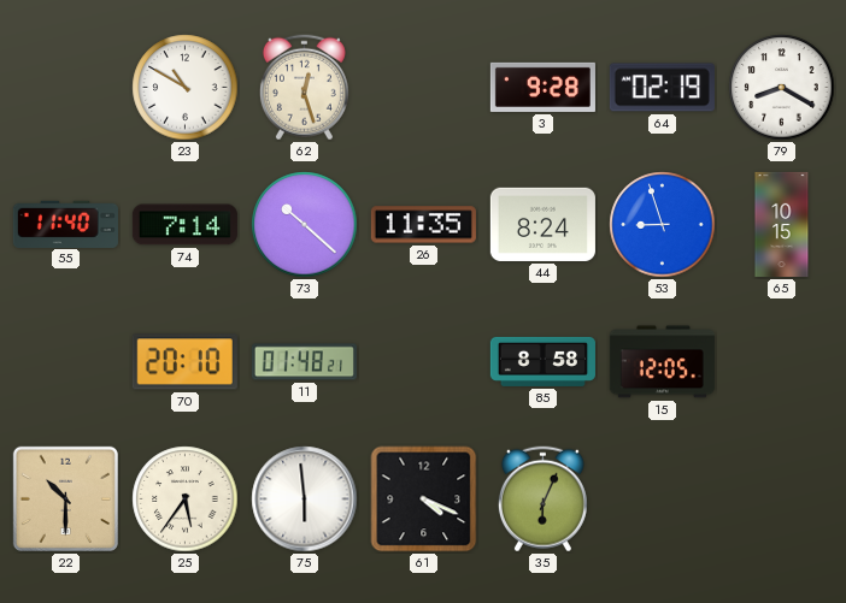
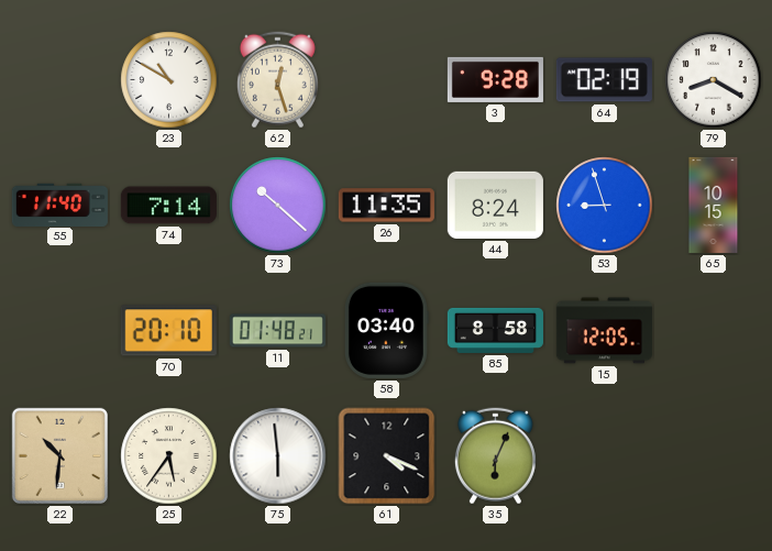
58: none -> 03:40
22: 10:30 -> 10:31
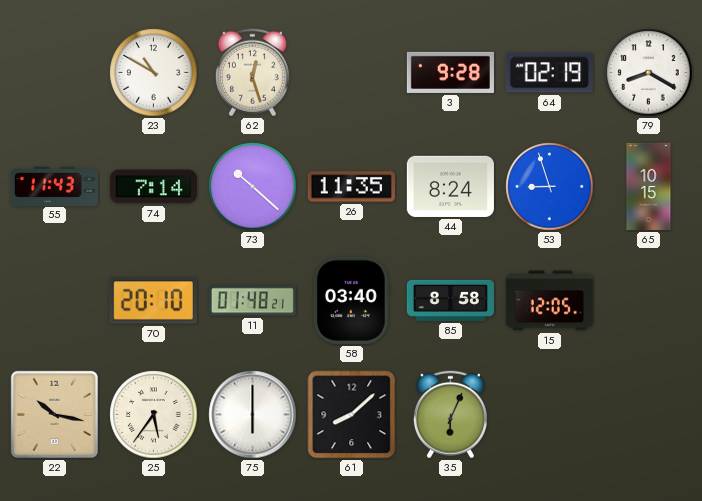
55: 11:40 -> 11:43
22: 10:31 -> 10:17
75: 5:59 -> 6:00
61: 4:19 -> 8:08
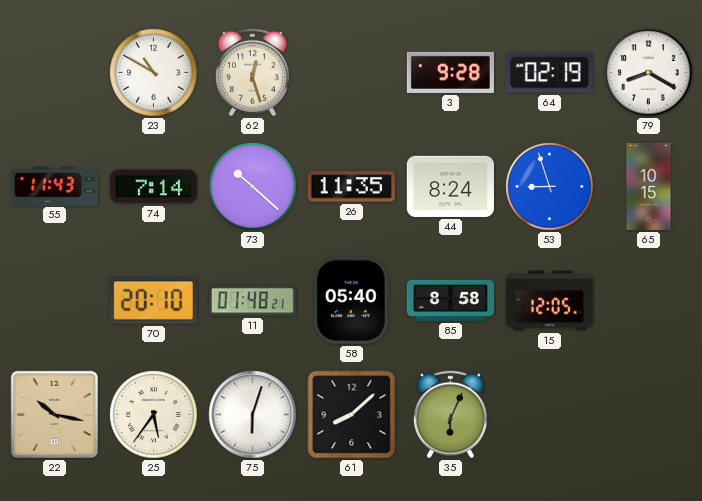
58: 03:40 -> 05:40
75: 6:00 -> 6:03
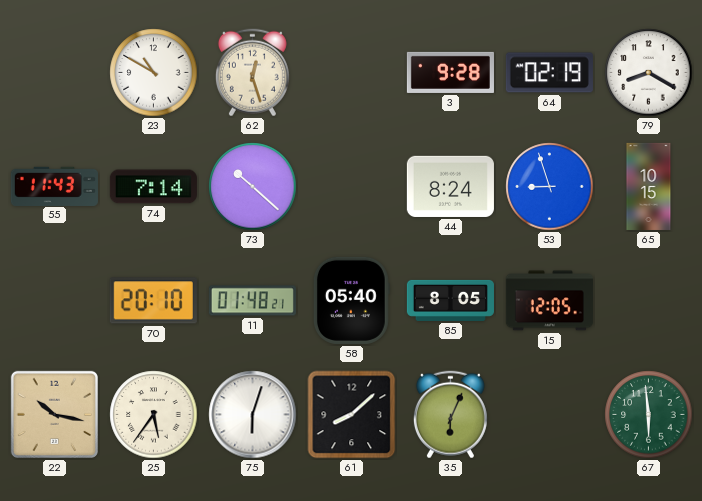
26: 11:35 -> none
85: 8:58 -> 8:05
67: none -> 5:59
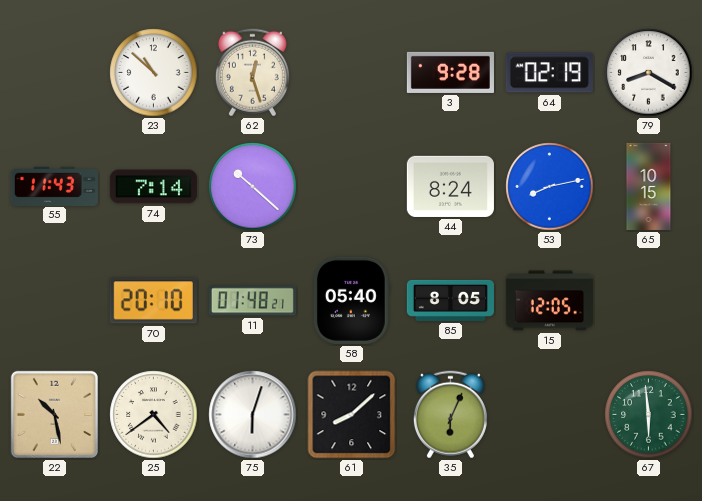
23: 10:50 -> 10:52
53: 8:57 -> 8:13
22: 10:17 -> 10:28
25: 5:36 -> 4:39
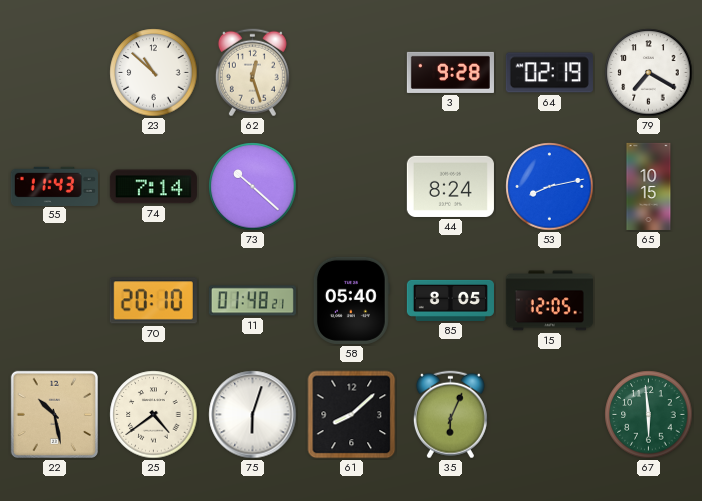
79: 8:20 -> 7:20
